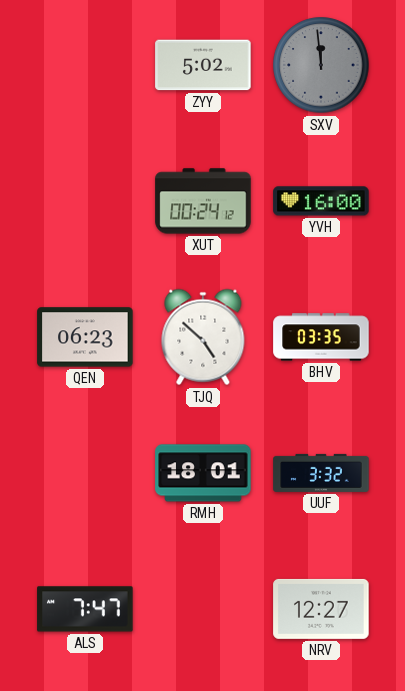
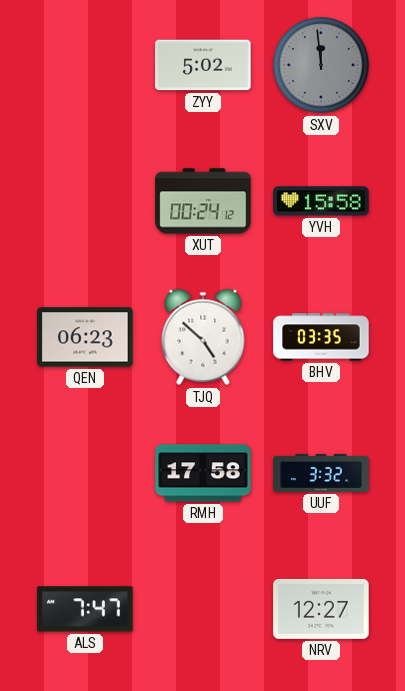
YVH: 16:00 -> 15:58
RMH: 18:01 -> 17:58
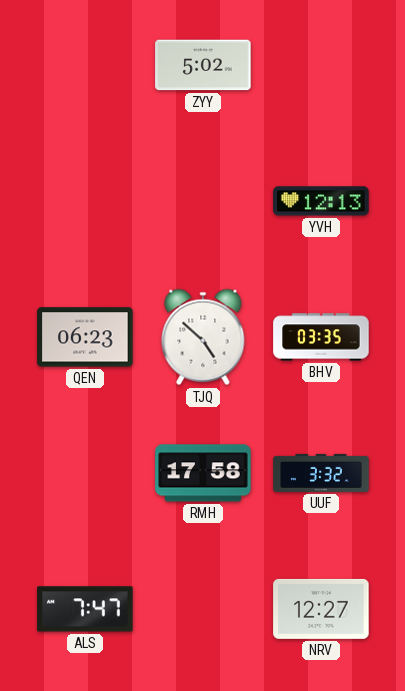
SXV: 11:59 -> none
XUT: 00:24 -> none
YVH: 15:58 -> 12:13
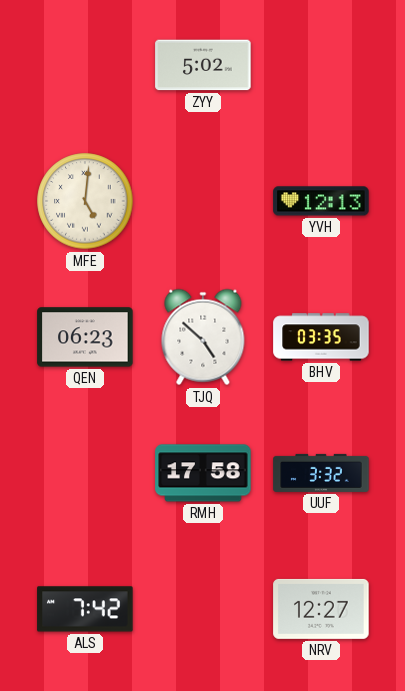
MFE: none -> 5:01
ALS: 7:47 -> 7:42
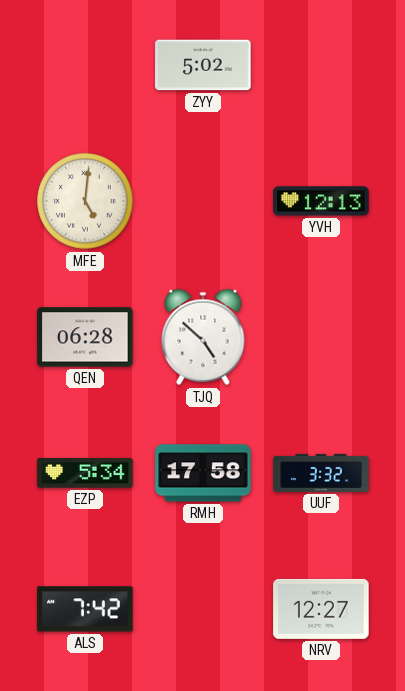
QEN: 06:23 -> 06:28
BHV: 03:35 -> none
EZP: none -> 5:34
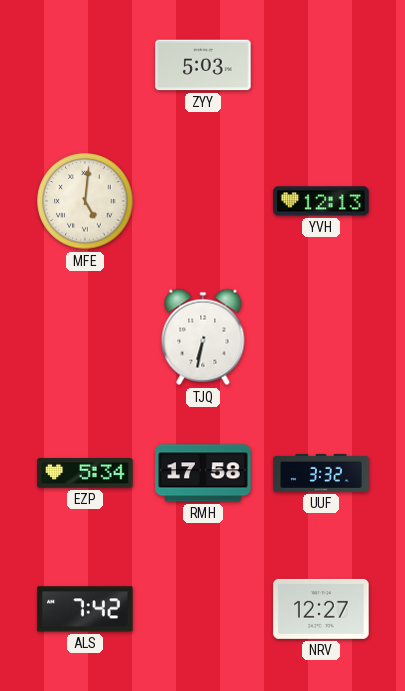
ZYY: 5:02 -> 5:03
QEN: 06:28 -> none
TJQ: 4:52 -> 6:32
